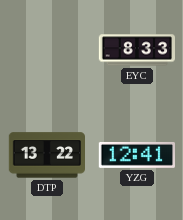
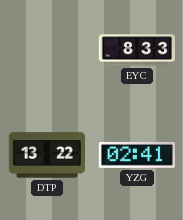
YZG: 12:41 -> 02:41
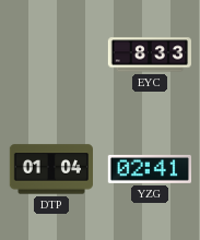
DTP: 13:22 -> 01:04
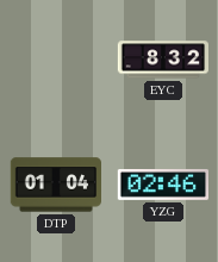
EYC: 8:33 -> 8:32
YZG: 02:41 -> 02:46
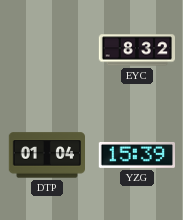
YZG: 02:46 -> 15:39
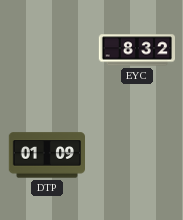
DTP: 01:04 -> 01:09
YZG: 15:39 -> none
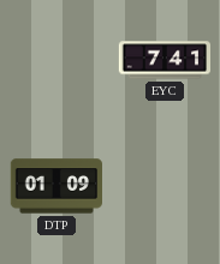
EYC: 8:32 -> 7:41
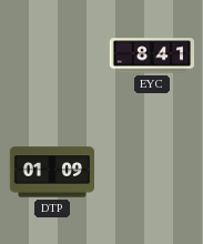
EYC: 7:41 -> 8:41
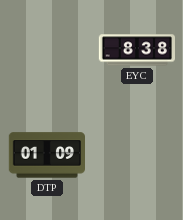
EYC: 8:41 -> 8:38
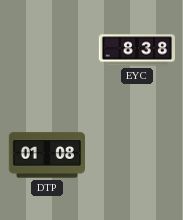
DTP: 01:09 -> 01:08
